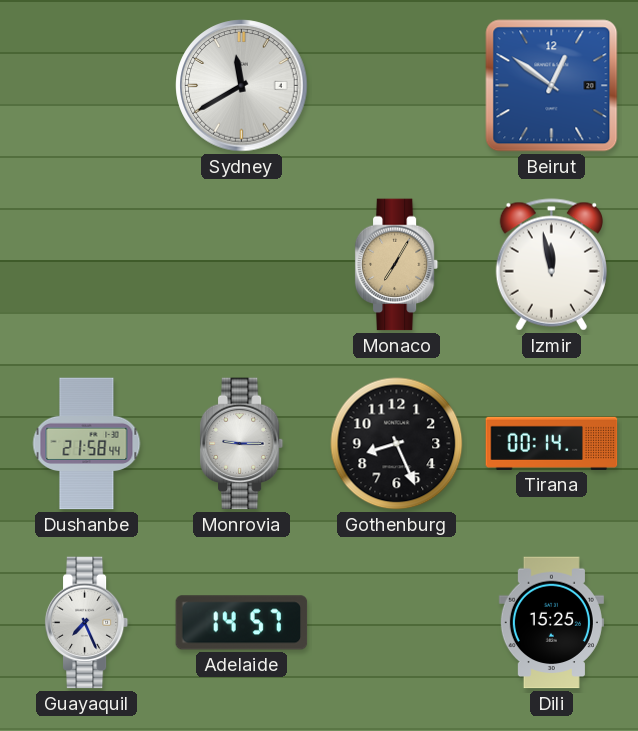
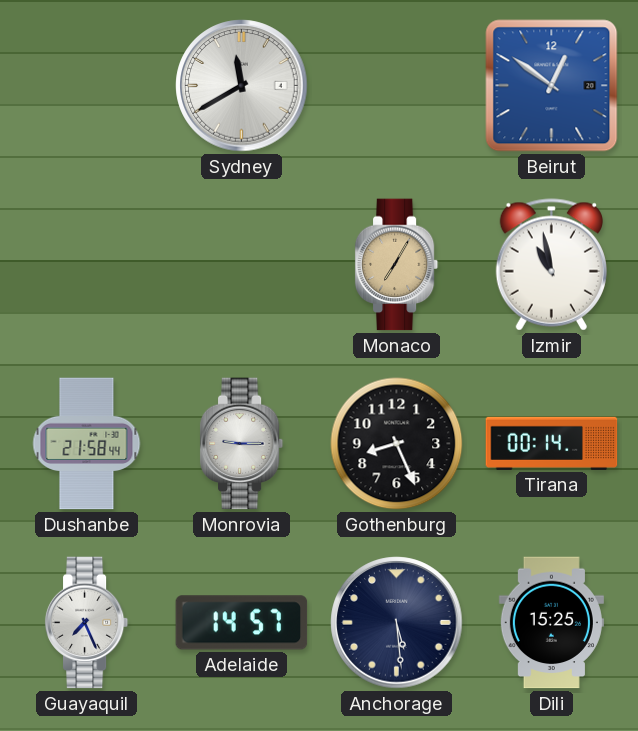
Izmir: 11:58 -> 10:58
Anchorage: none -> 5:29
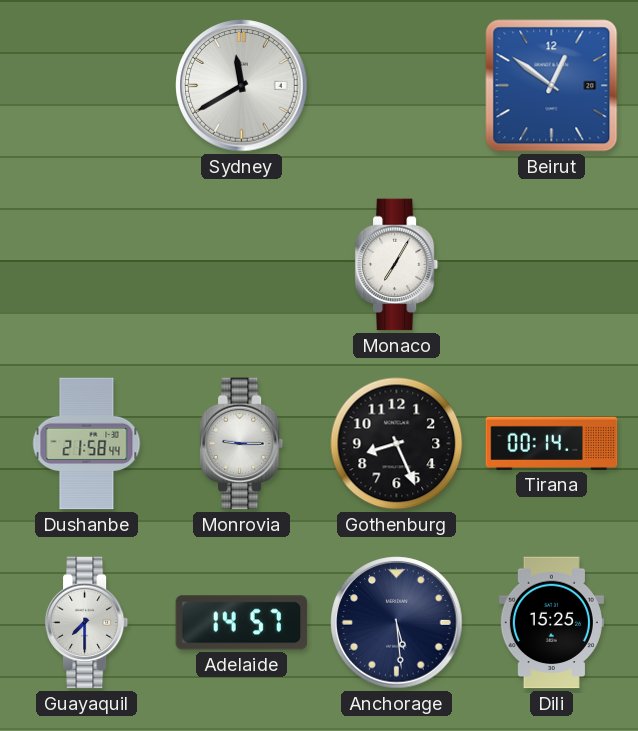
Monaco dial: champagne -> white
Izmir: 10:58 -> none
Guayaquil: 7:26 -> 7:30
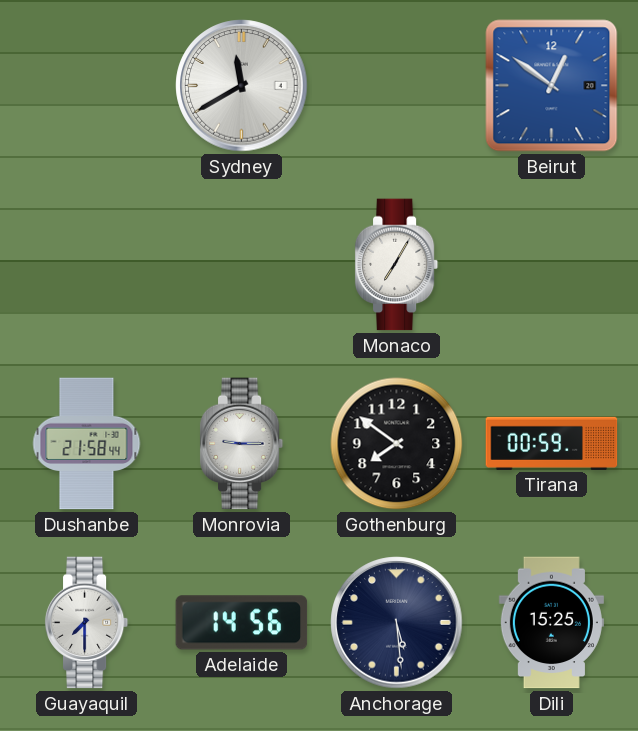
Gothenburg: 8:26 -> 7:51
Tirana: 00:14 -> 00:59
Adelaide: 14:57 -> 14:56
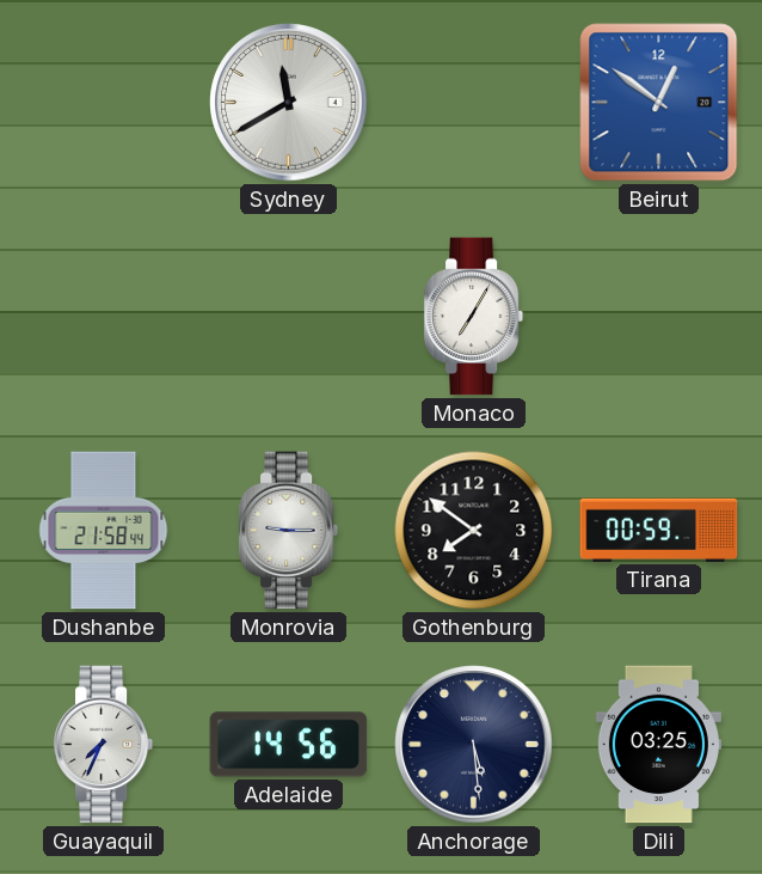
Guayaquil: 7:30 -> 7:34
Dili: 15:25 -> 03:25
